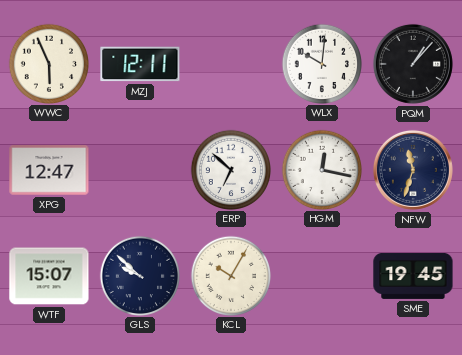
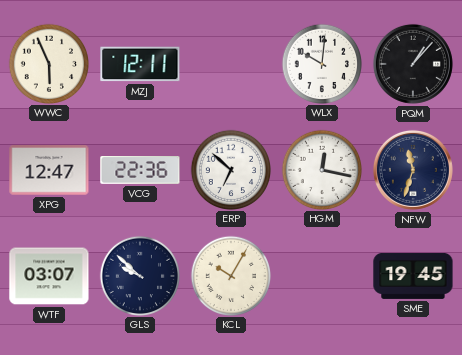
VCG: none -> 22:36
WTF: 15:07 -> 03:07
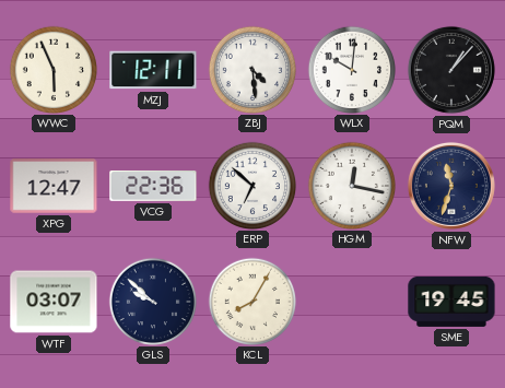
ZBJ: none -> 4:29
KCL: 10:05 -> 8:05
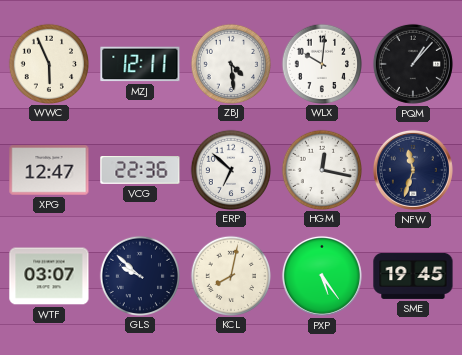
KCL: 8:05 -> 8:02
PXP: none -> 5:24
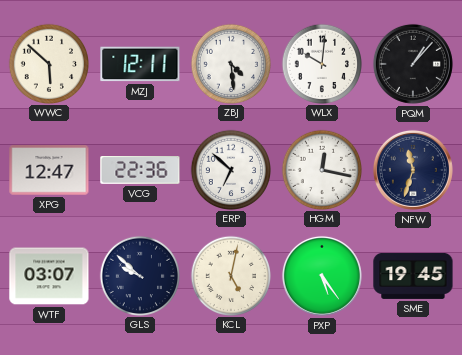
WWC: 5:56 -> 5:52
KCL: 8:02 -> 5:02
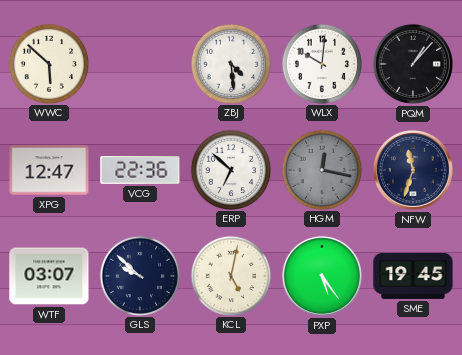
MZJ: 12:11 -> none
HGM dial: white -> grey
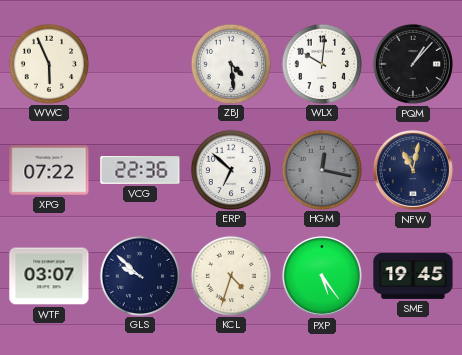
WWC: 5:52 -> 5:56
XPG: 12:47 -> 07:22
NFW: 11:33 -> 11:02
KCL: 5:02 -> 4:33
